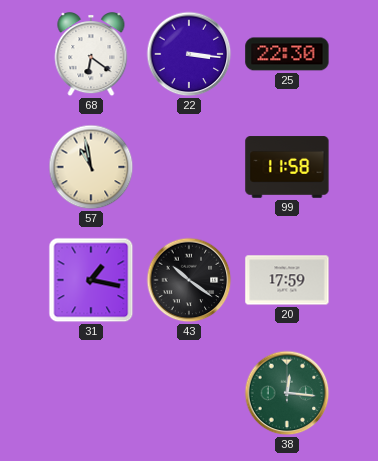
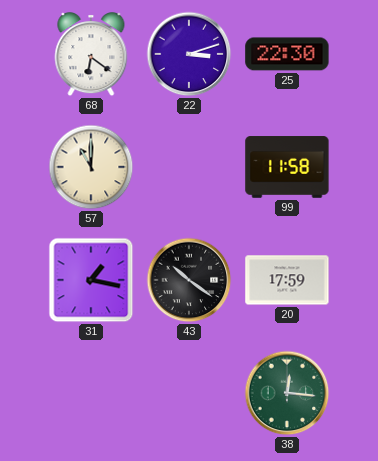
22: 3:16 -> 3:12
57: 10:58 -> 11:00
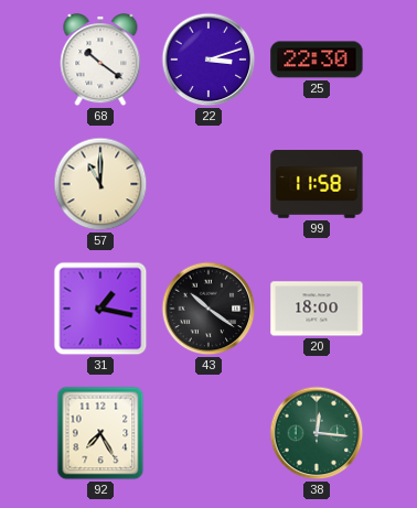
68: 6:21 -> 10:21
20: 17:59 -> 18:00
92: none -> 7:25
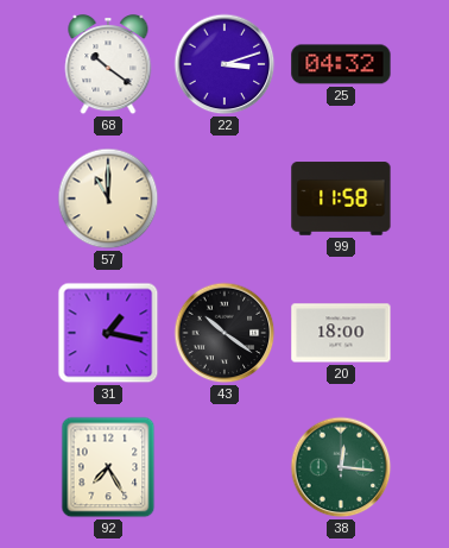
25: 22:30 -> 04:32
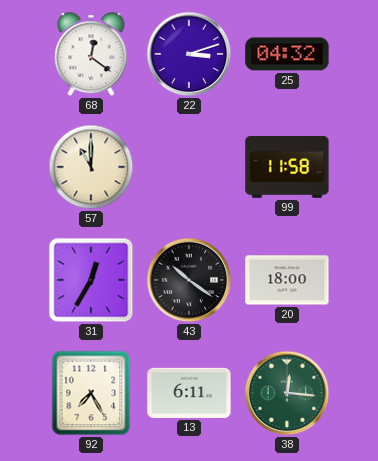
68: 10:21 -> 12:21
31: 1:17 -> 12:35
13: none -> 6:11
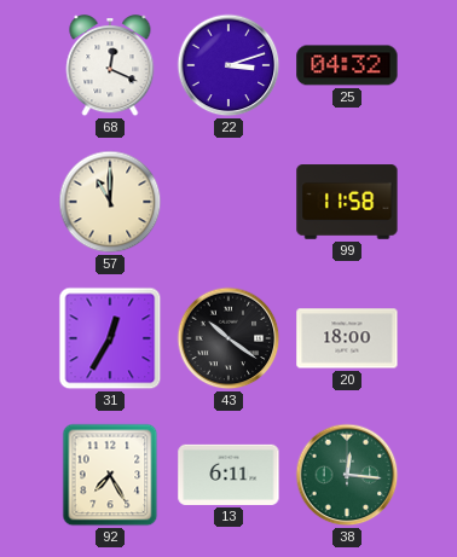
68: 12:21 -> 12:19
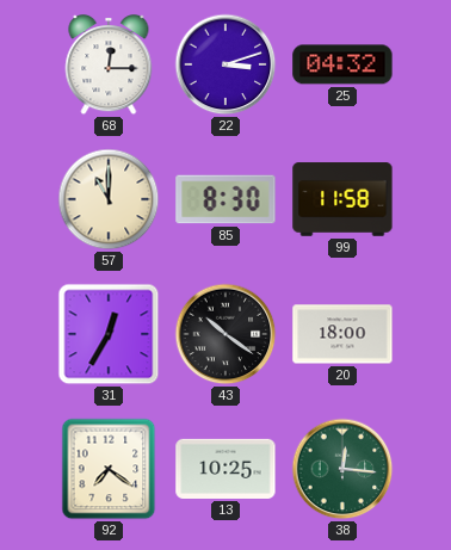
68: 12:19 -> 12:15
85: none -> 8:30
92: 7:25 -> 7:21
13: 6:11 -> 10:25
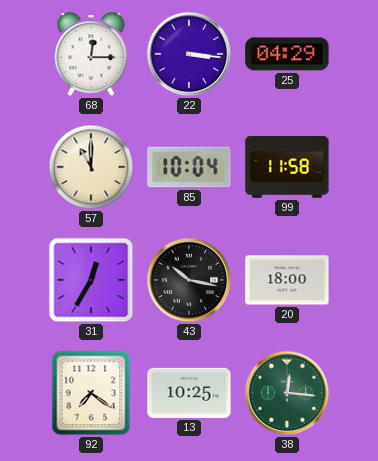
22: 3:12 -> 3:16
25: 04:32 -> 04:29
85: 8:30 -> 10:04
43: 10:21 -> 10:17
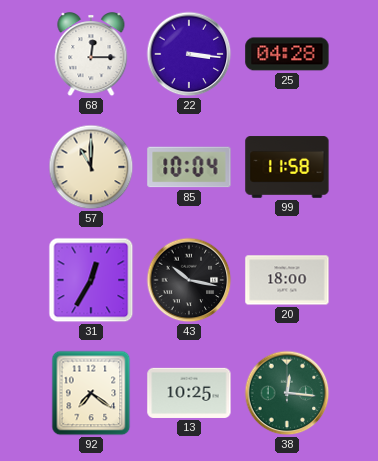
25: 04:29 -> 04:28
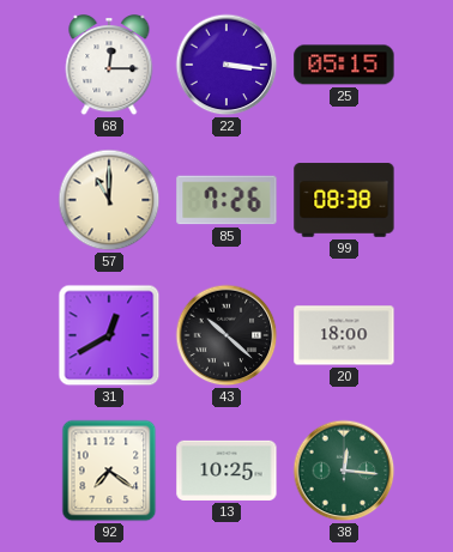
25: 04:28 -> 05:15
85: 10:04 -> 7:26
99: 11:58 -> 08:38
31: 12:35 -> 12:40
43: 10:17 -> 10:22
